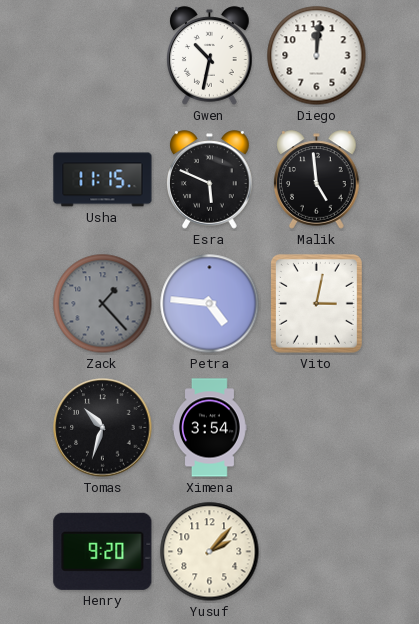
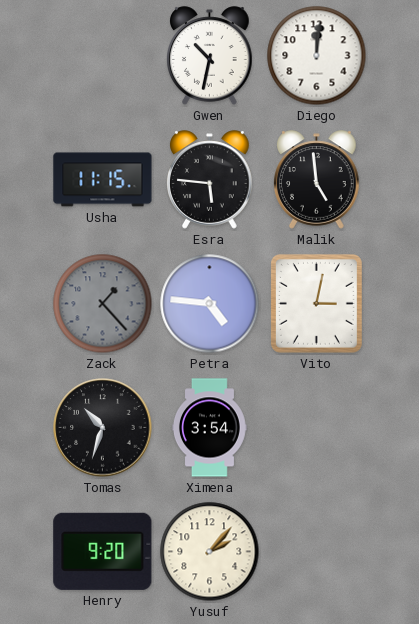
Esra: 5:49 -> 5:46
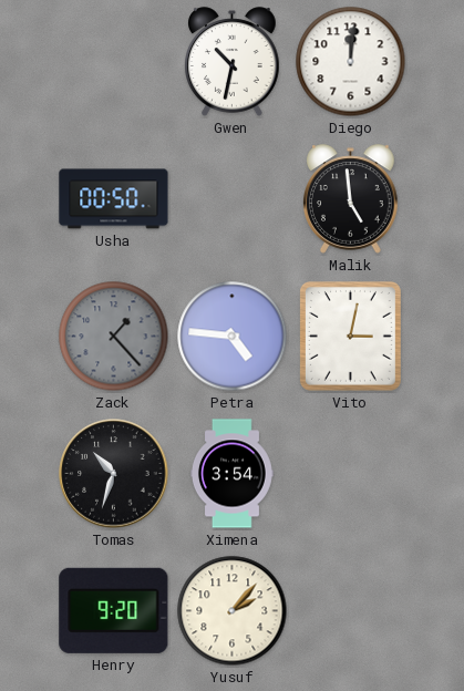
Usha: 11:15 -> 00:50
Esra: 5:46 -> none
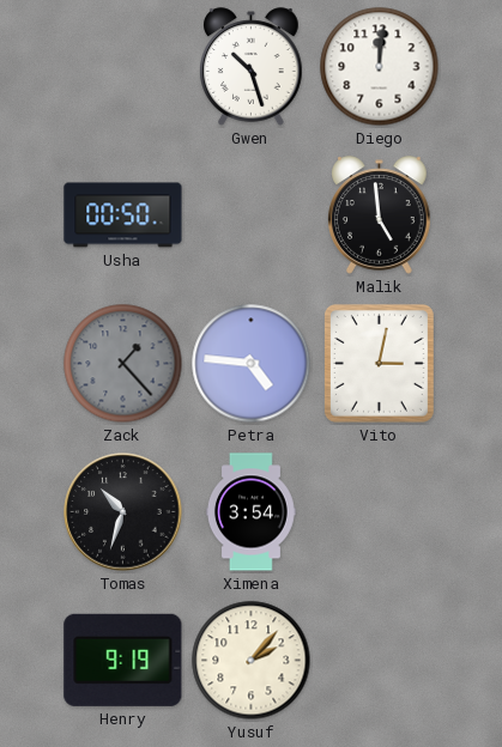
Gwen: 10:32 -> 10:27
Henry: 9:20 -> 9:19
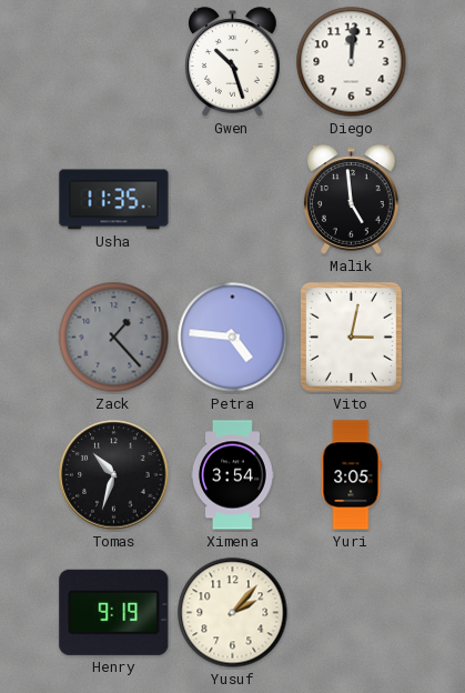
Usha: 00:50 -> 11:35
Yuri: none -> 3:05
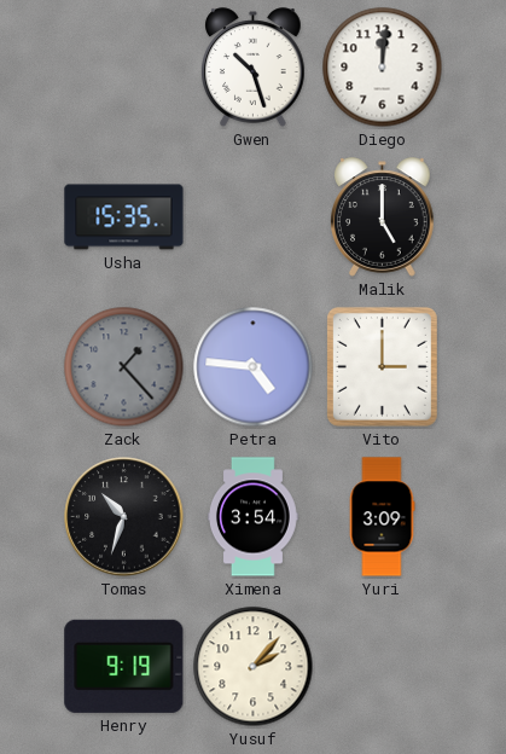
Usha: 11:35 -> 15:35
Malik: 4:59 -> 5:00
Vito: 3:02 -> 3:00
Yuri: 3:05 -> 3:09
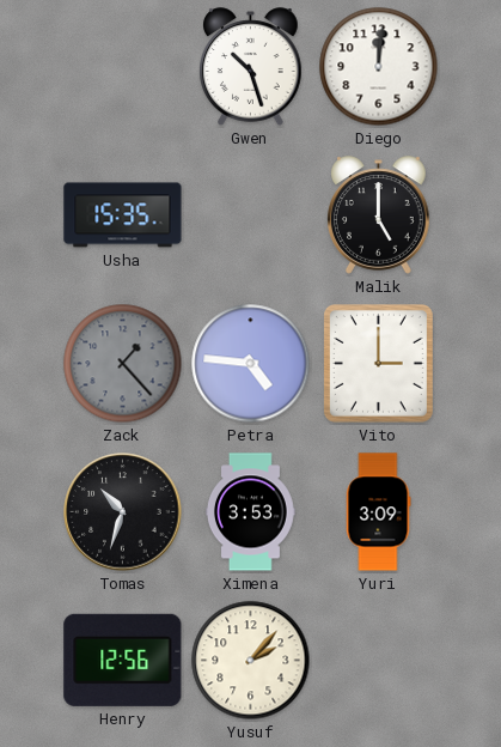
Ximena: 3:54 -> 3:53
Henry: 9:19 -> 12:56
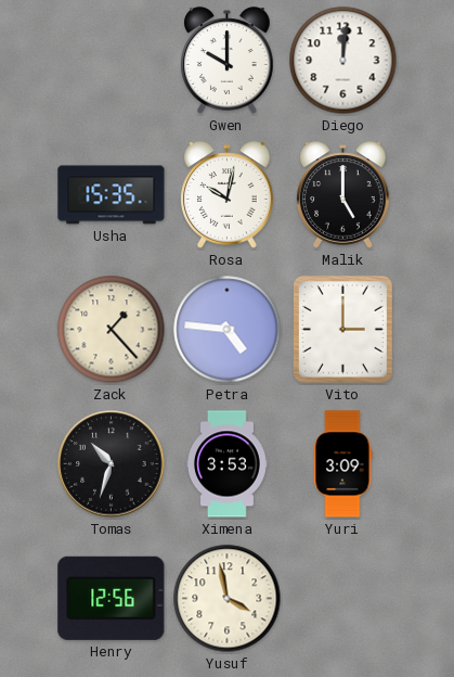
Gwen: 10:27 -> 10:00
Rosa: none -> 10:02
Zack dial: grey -> cream
Yusuf: 2:07 -> 3:58
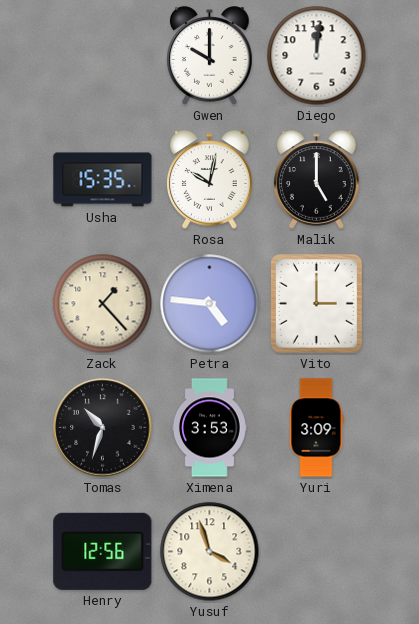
Yusuf: 3:58 -> 3:57
